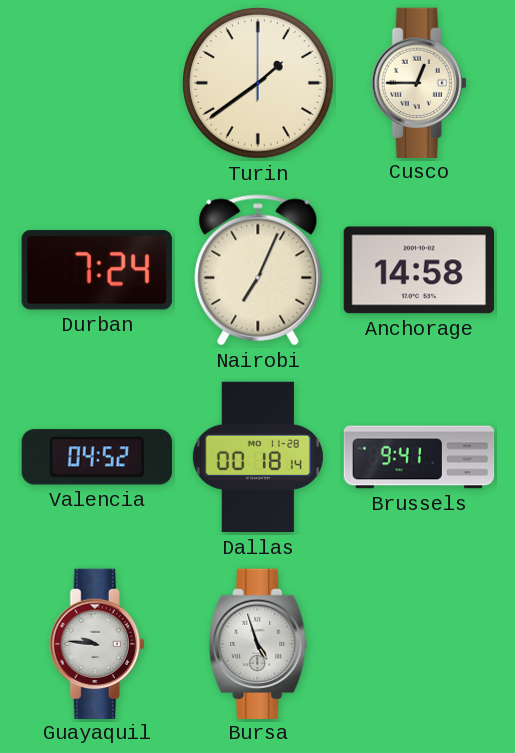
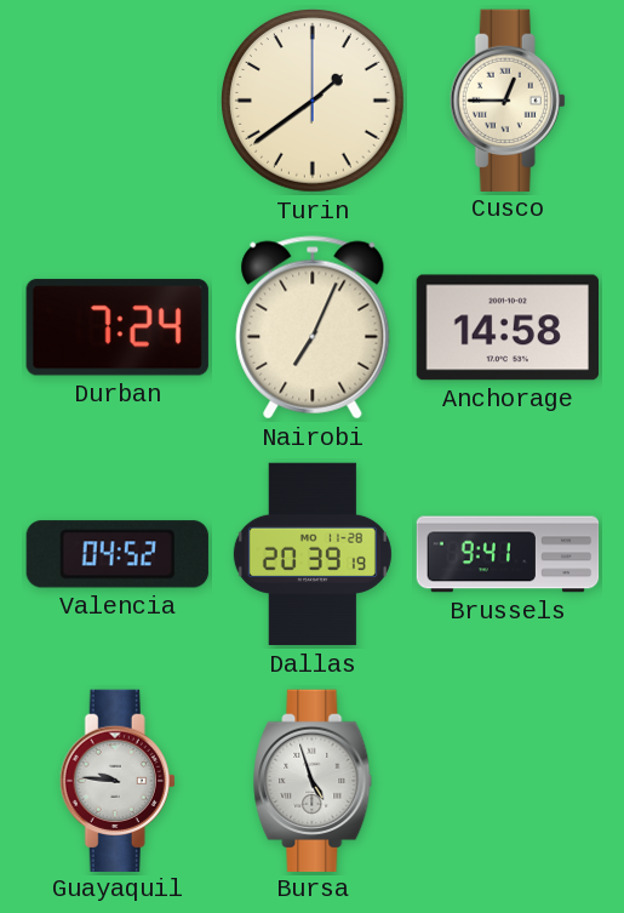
Dallas: 00:18 -> 20:39
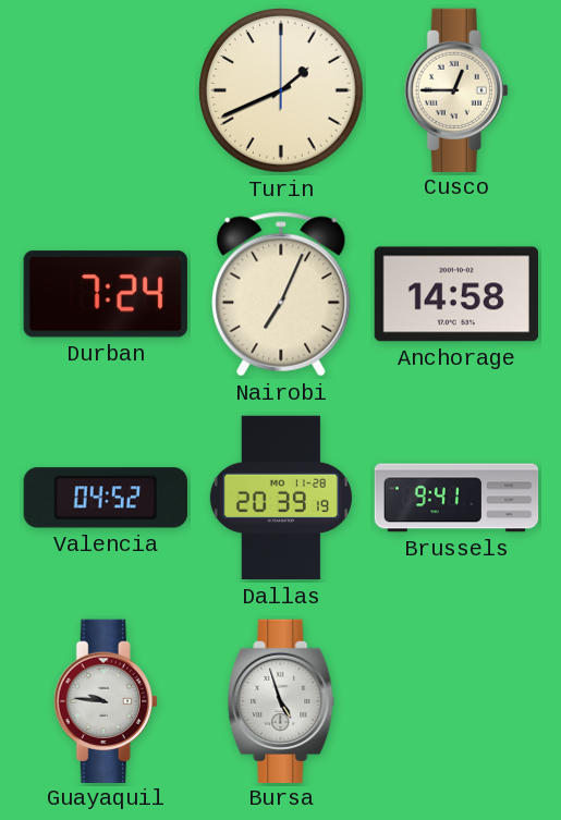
Turin: 1:39 -> 1:41
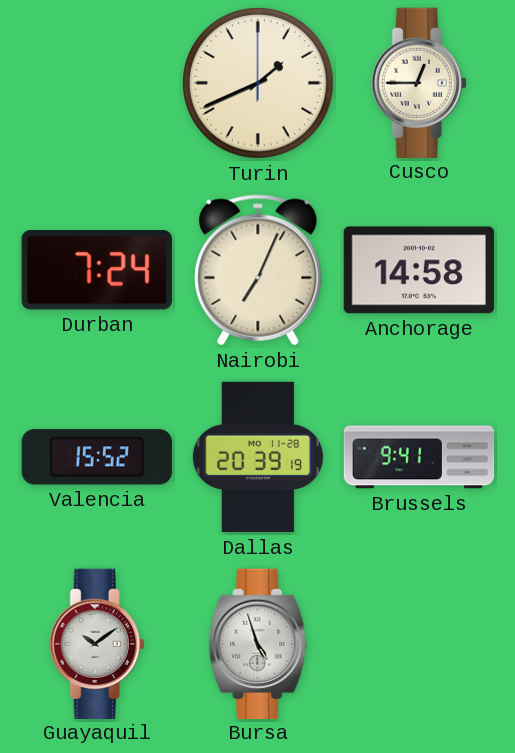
Valencia: 04:52 -> 15:52
Guayaquil: 9:46 -> 10:09
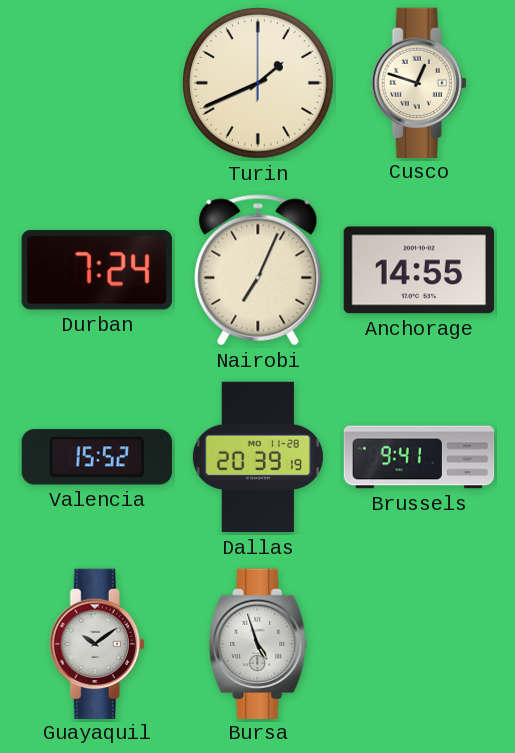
Cusco: 12:45 -> 12:48
Anchorage: 14:58 -> 14:55
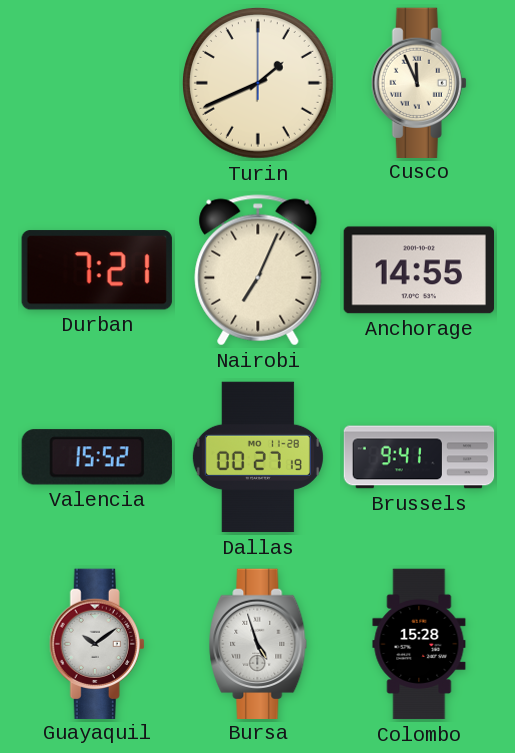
Cusco: 12:48 -> 11:56
Durban: 7:24 -> 7:21
Dallas: 20:39 -> 00:27
Colombo: none -> 15:28
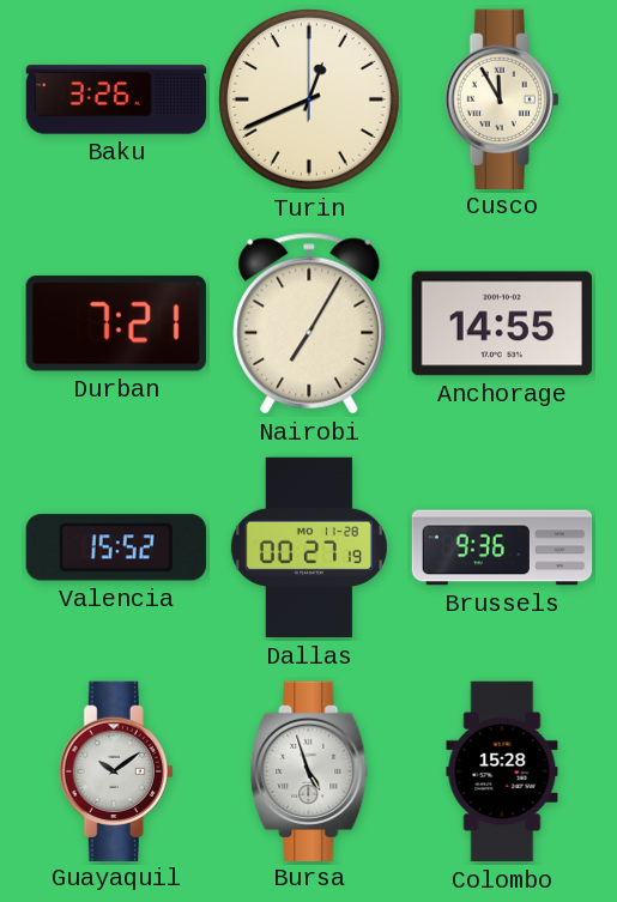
Baku: none -> 3:26
Turin: 1:41 -> 12:41
Cusco: 11:56 -> 11:55
Nairobi: 7:04 -> 7:05
Brussels: 9:41 -> 9:36
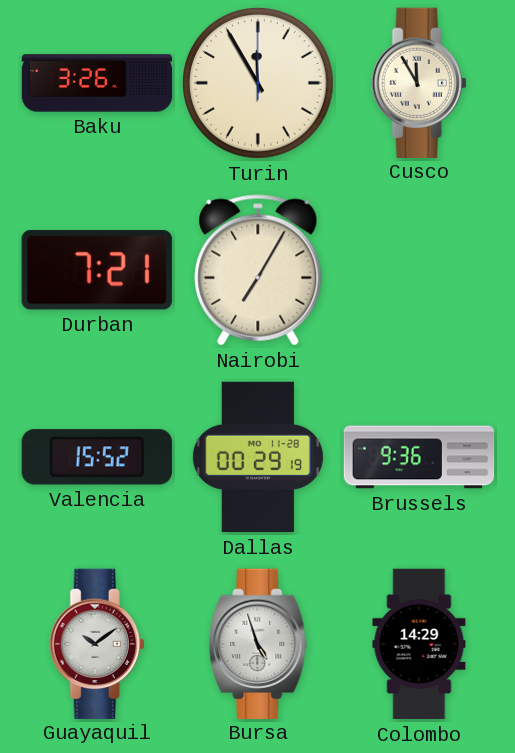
Turin: 12:41 -> 11:55
Anchorage: 14:55 -> none
Dallas: 00:27 -> 00:29
Colombo: 15:28 -> 14:29
